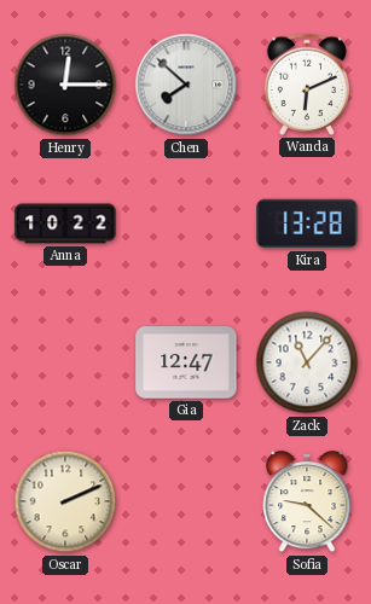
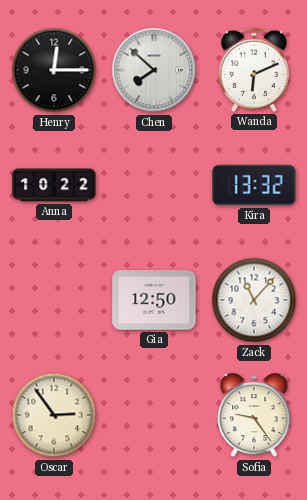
Kira: 13:28 -> 13:32
Gia: 12:47 -> 12:50
Oscar: 2:11 -> 2:54
Sofia: 9:22 -> 9:24
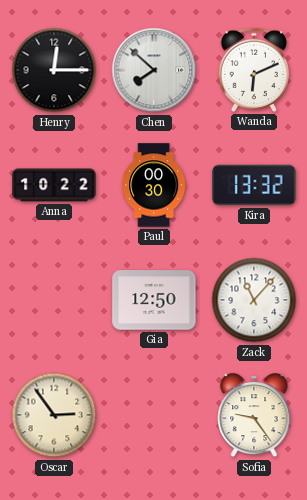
Paul: none -> 00:30
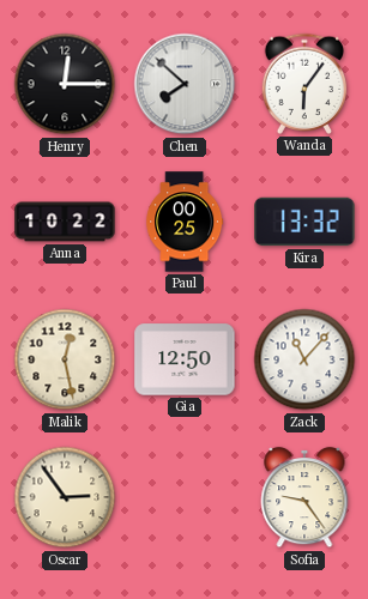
Wanda: 6:11 -> 6:06
Paul: 00:30 -> 00:25
Malik: none -> 12:28
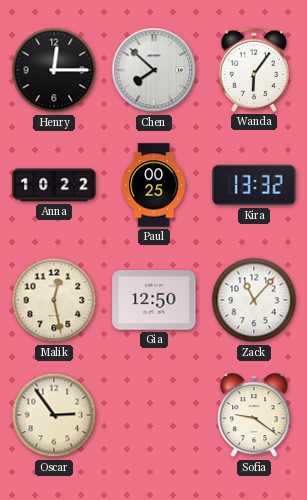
Sofia: 9:24 -> 9:21
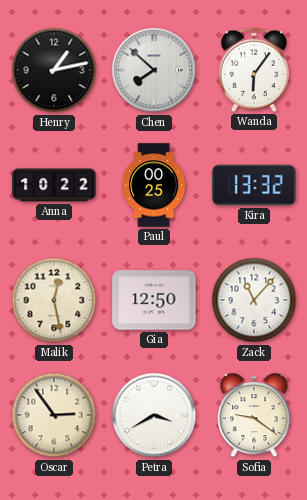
Henry: 12:15 -> 1:13
Petra: none -> 3:40
